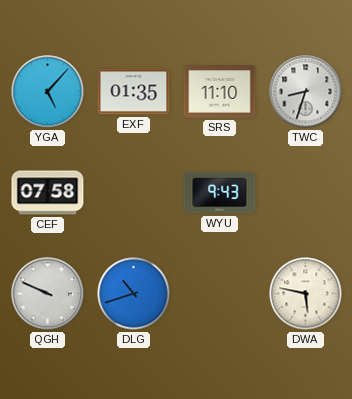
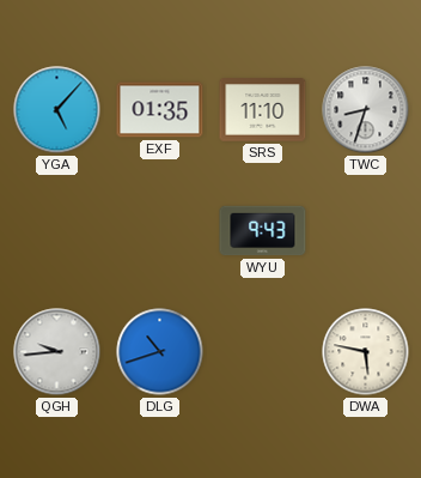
CEF: 07:58 -> none
QGH: 9:49 -> 9:44
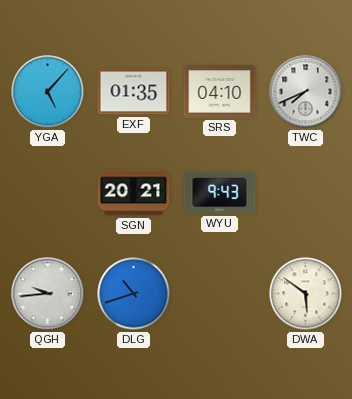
SRS: 11:10 -> 04:10
TWC: 8:33 -> 7:41
SGN: none -> 20:21
DWA: 5:47 -> 5:51
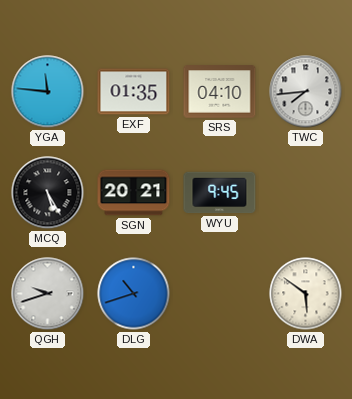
YGA: 5:07 -> 11:46
TWC: 7:41 -> 7:44
MCQ: none -> 5:25
WYU: 9:43 -> 9:45
QGH: 9:44 -> 9:42
